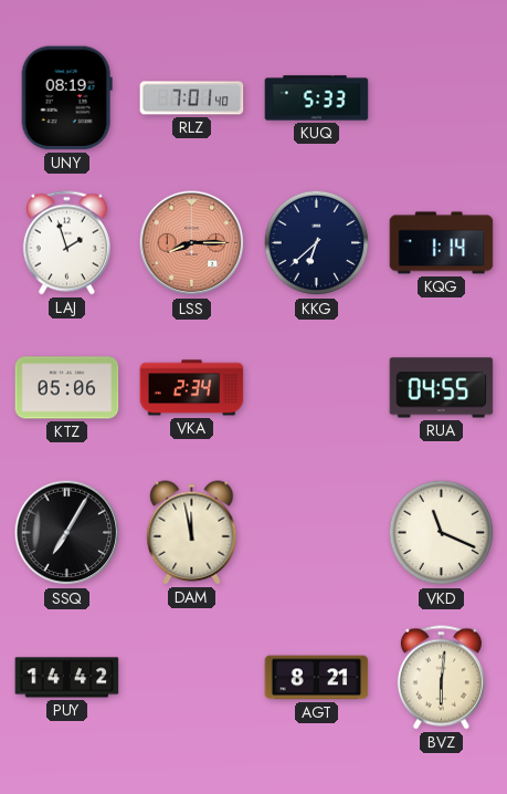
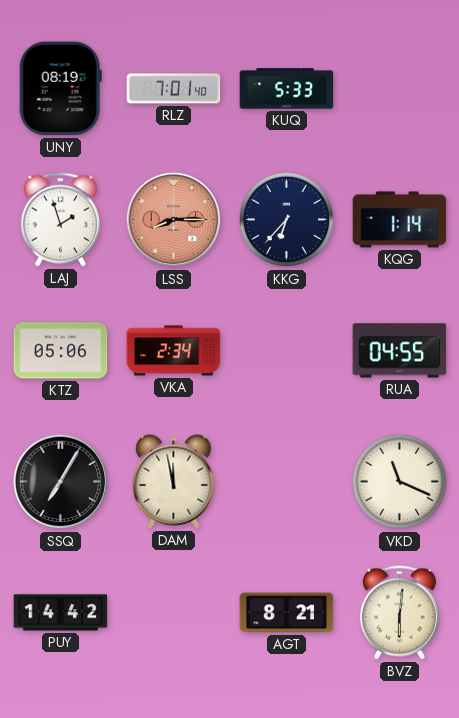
KKG: 6:38 -> 6:37
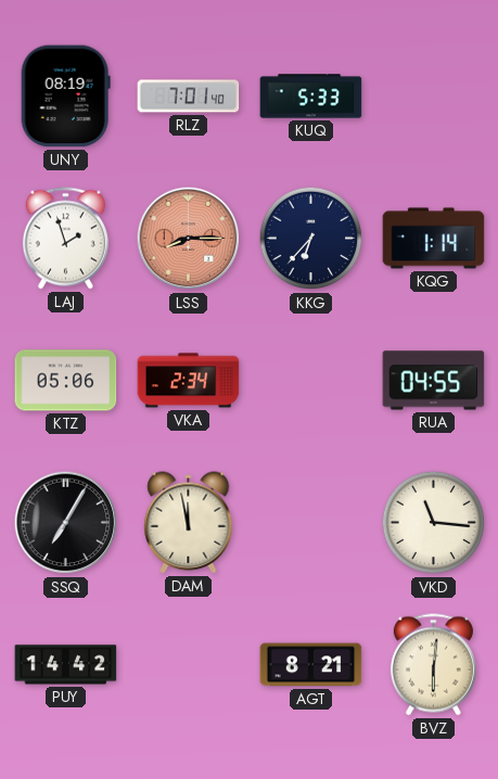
VKD: 11:19 -> 11:16
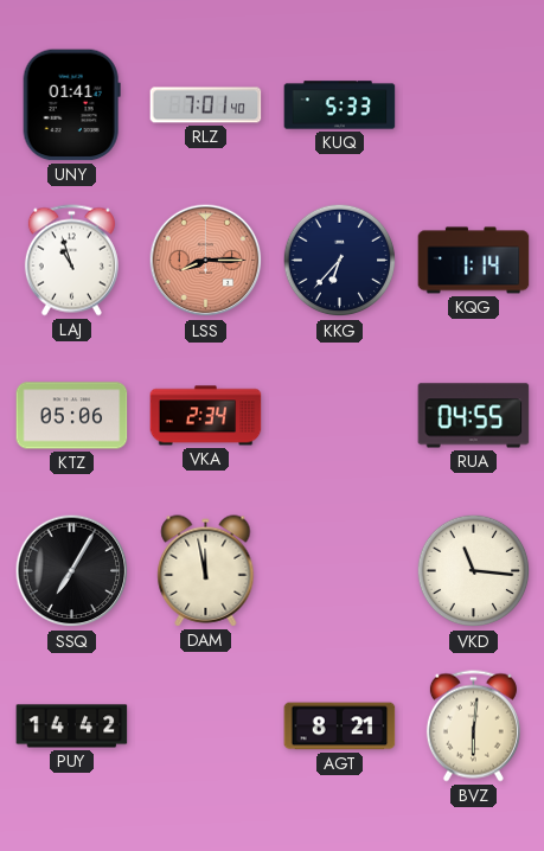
UNY: 08:19 -> 01:41
LAJ: 1:57 -> 10:57
